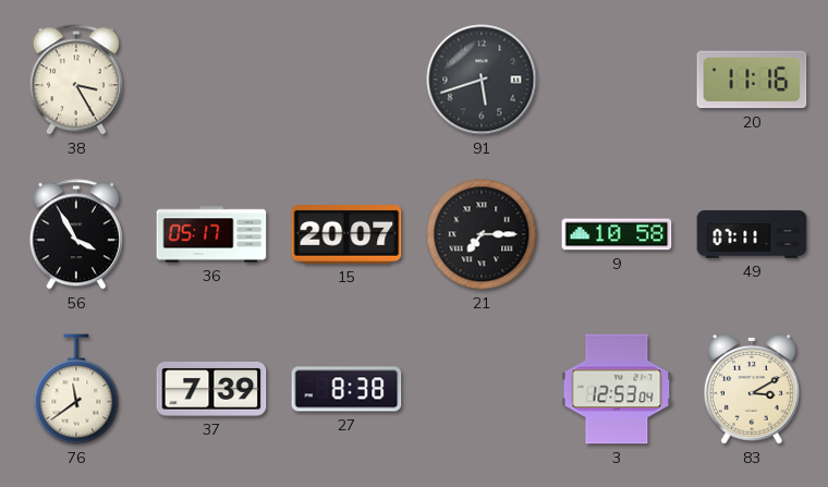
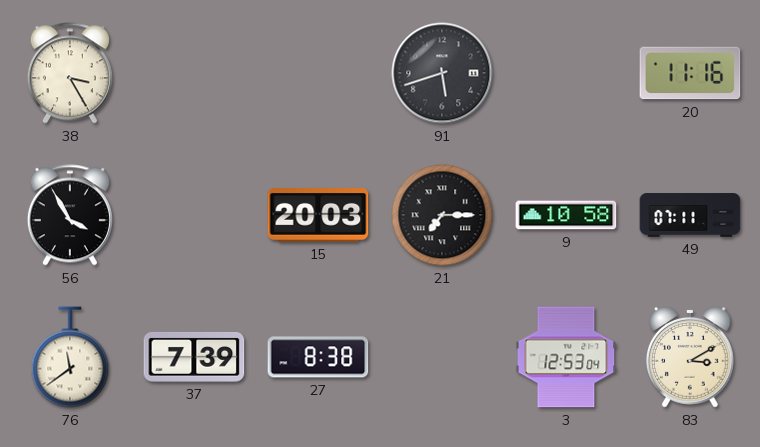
36: 05:17 -> none
15: 20:07 -> 20:03
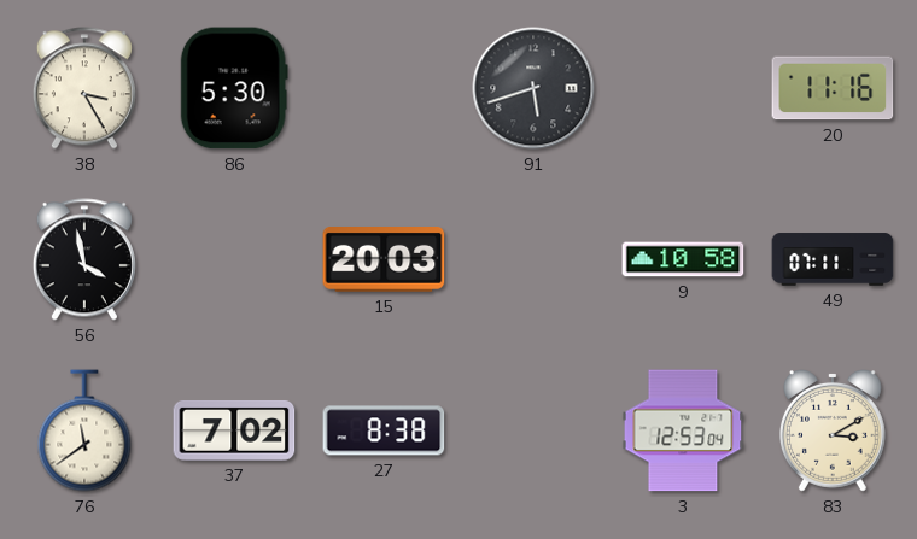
86: none -> 5:30
56: 3:55 -> 3:58
21: 7:15 -> none
37: 7:39 -> 7:02
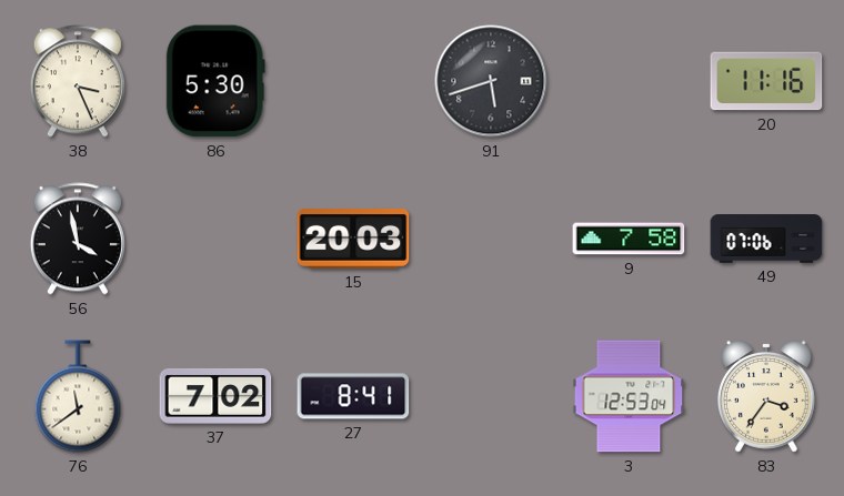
38: 3:25 -> 3:26
9: 10:58 -> 7:58
49: 07:11 -> 07:06
27: 8:38 -> 8:41
83: 3:10 -> 3:36
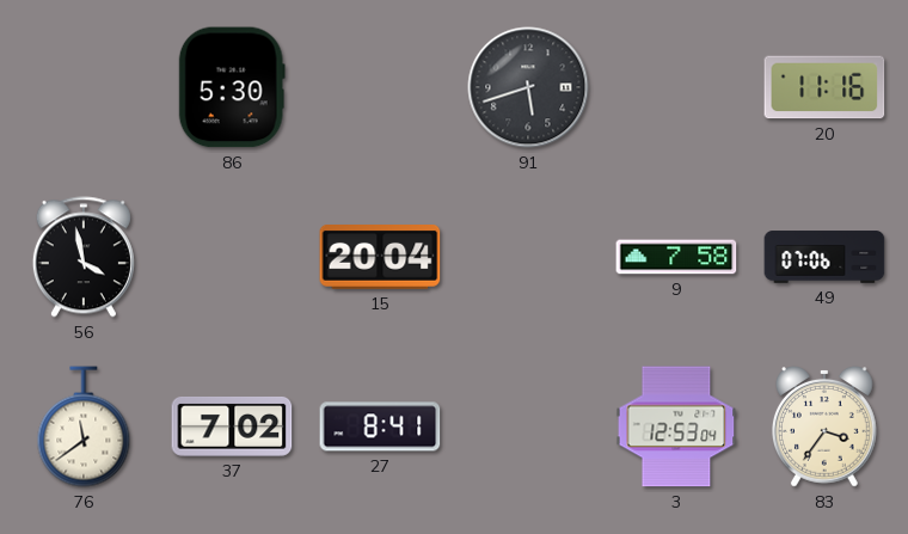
38: 3:26 -> none
15: 20:03 -> 20:04
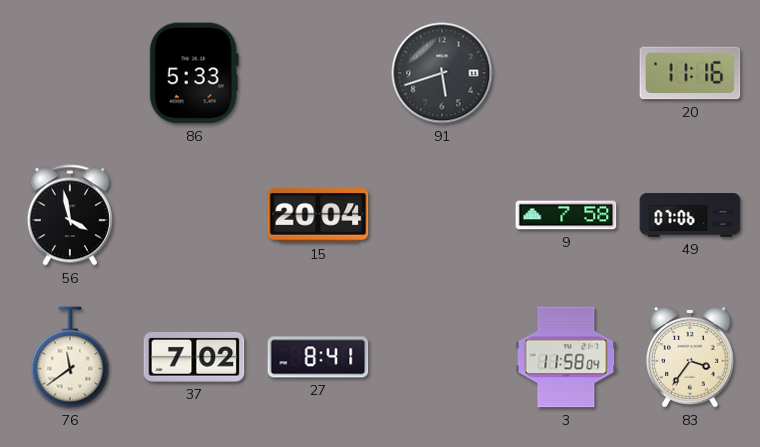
86: 5:30 -> 5:33
3: 12:53 -> 11:58
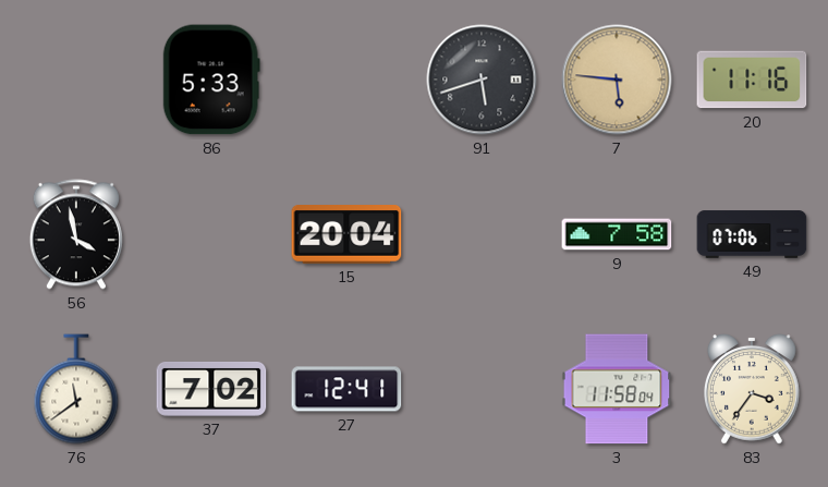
7: none -> 5:46
27: 8:41 -> 12:41
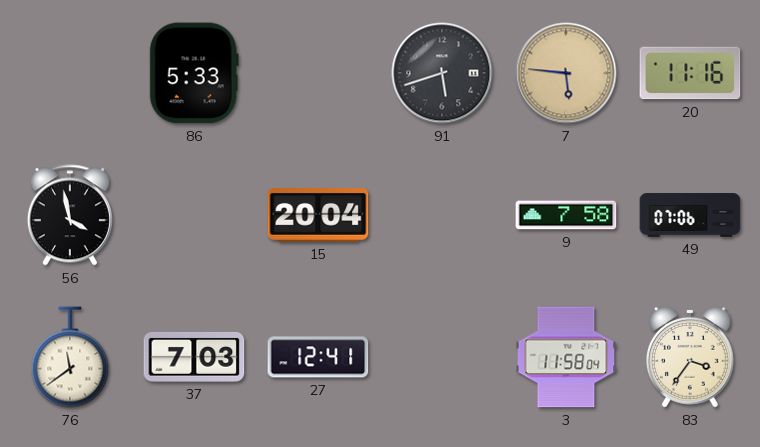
37: 7:02 -> 7:03
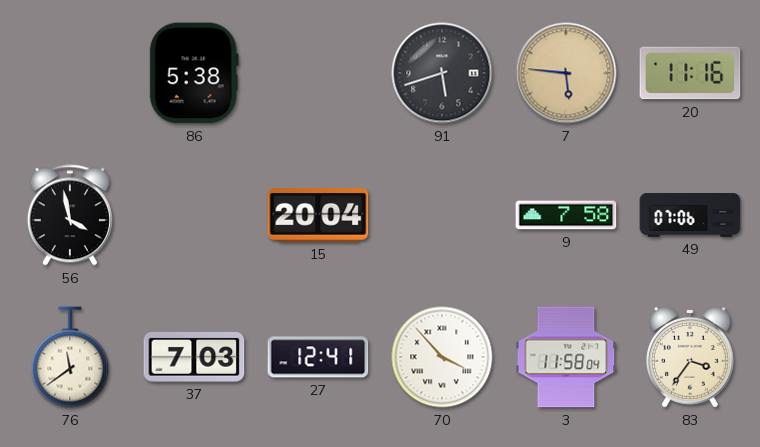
86: 5:33 -> 5:38
70: none -> 3:53
